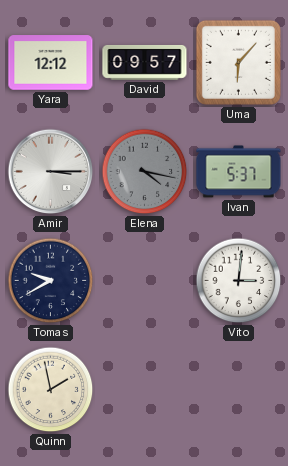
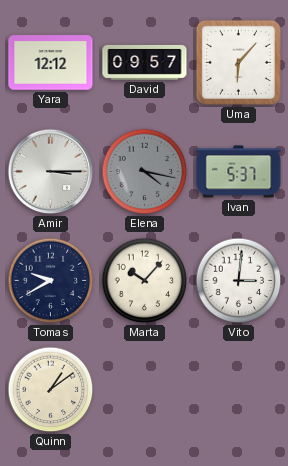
Marta: none -> 10:07
Quinn: 1:58 -> 1:09
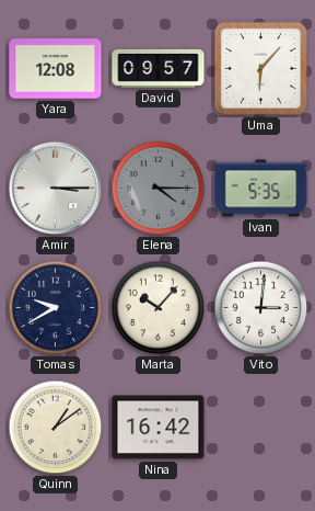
Yara: 12:12 -> 12:08
Elena: 4:17 -> 4:15
Ivan: 5:37 -> 5:35
Nina: none -> 16:42
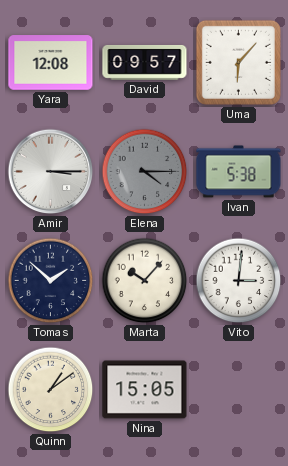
Ivan: 5:35 -> 5:38
Tomas: 9:40 -> 1:52
Nina: 16:42 -> 15:05
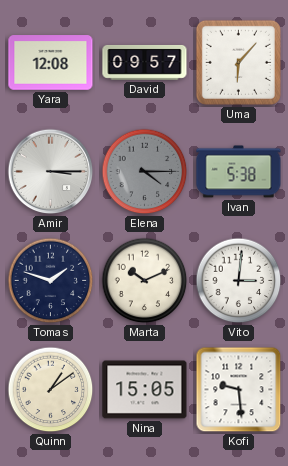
Tomas: 1:52 -> 1:48
Marta: 10:07 -> 10:11
Kofi: none -> 9:29
